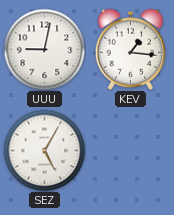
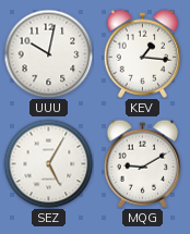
UUU: 9:02 -> 10:02
MQG: none -> 9:10
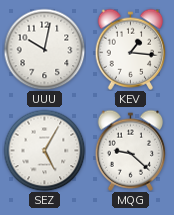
MQG: 9:10 -> 9:22
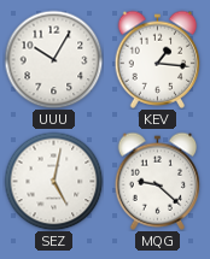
UUU: 10:02 -> 10:05
SEZ: 5:05 -> 5:02
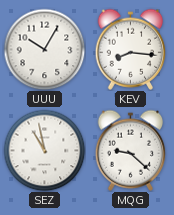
KEV: 1:16 -> 8:16
SEZ: 5:02 -> 10:58
